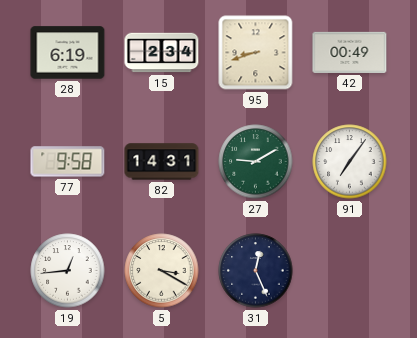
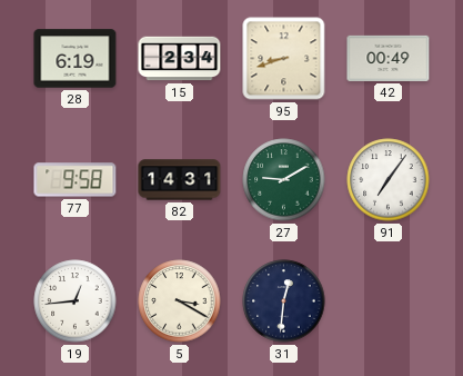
31: 12:26 -> 12:31
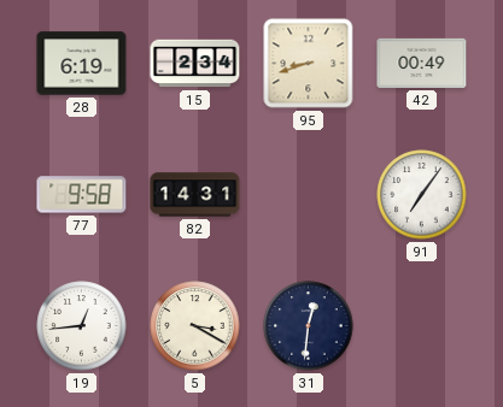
27: 9:10 -> none
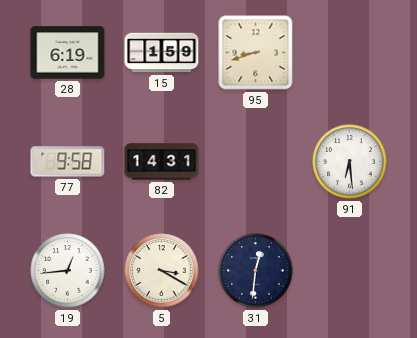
15: 2:34 -> 1:59
42: 00:49 -> none
91: 7:06 -> 6:29
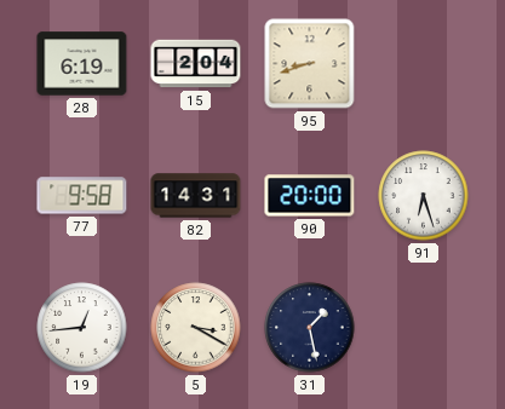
15: 1:59 -> 2:04
90: none -> 20:00
91: 6:29 -> 6:27
31: 12:31 -> 1:28
